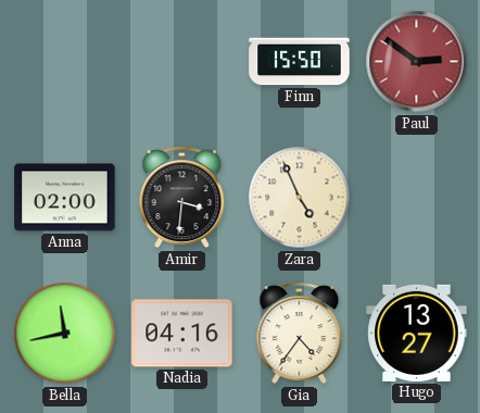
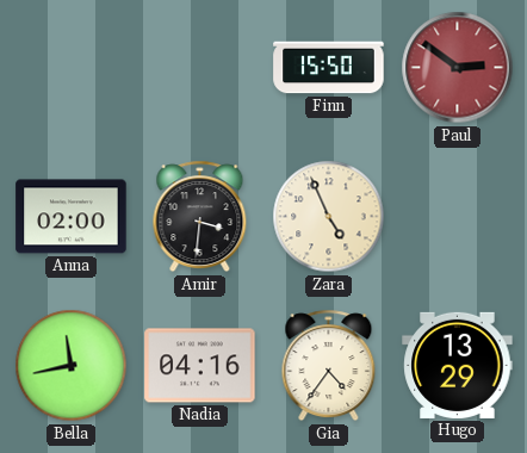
Hugo: 13:27 -> 13:29
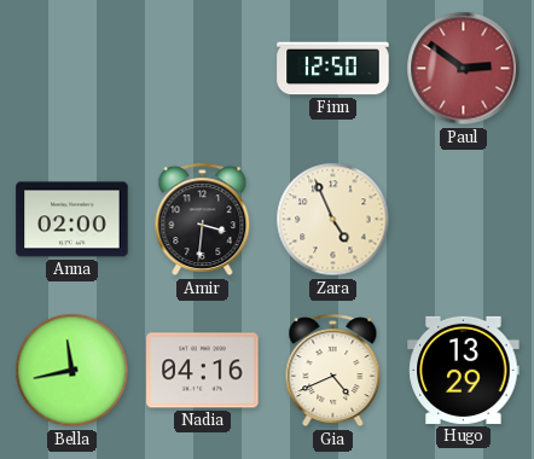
Finn: 15:50 -> 12:50
Gia: 4:36 -> 4:41
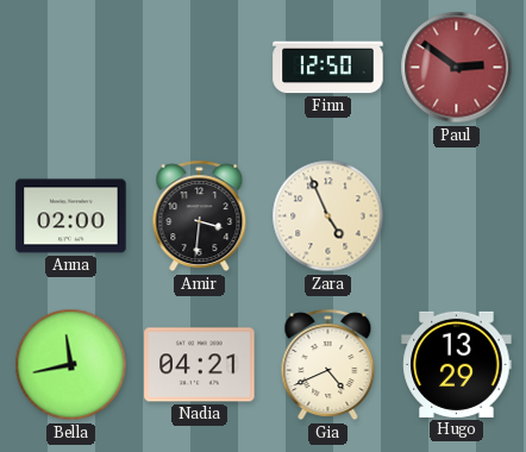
Nadia: 04:16 -> 04:21
